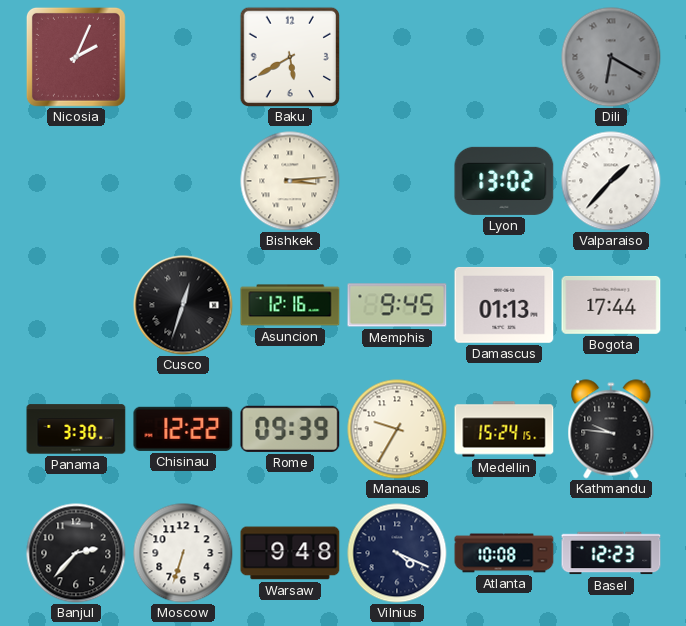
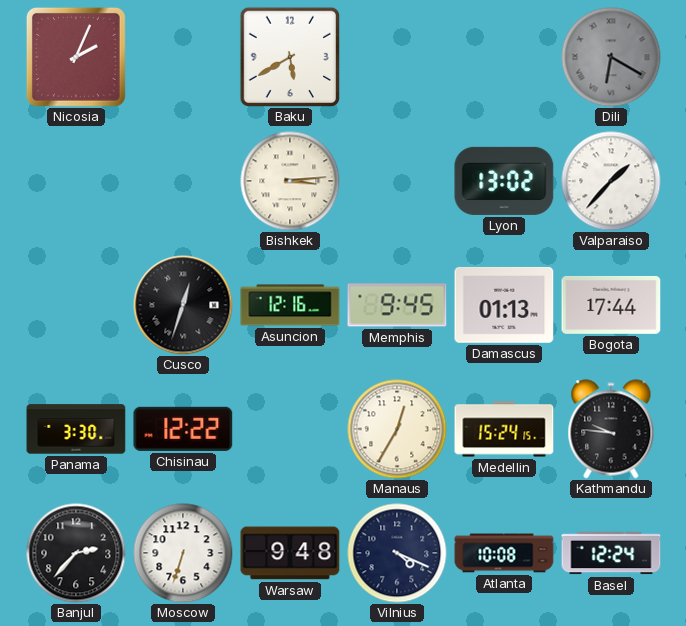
Rome: 09:39 -> none
Manaus: 9:35 -> 12:35
Basel: 12:23 -> 12:24
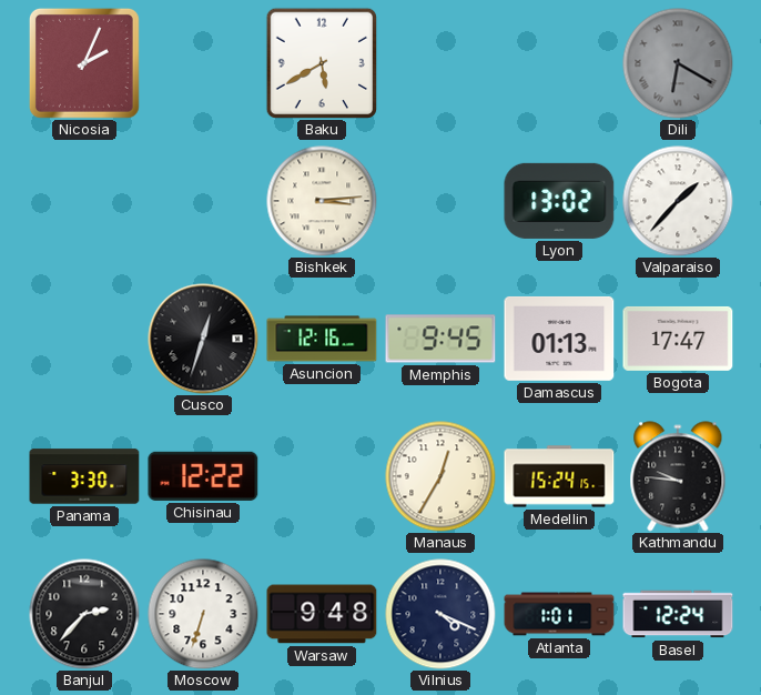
Bogota: 17:44 -> 17:47
Atlanta: 10:08 -> 1:01
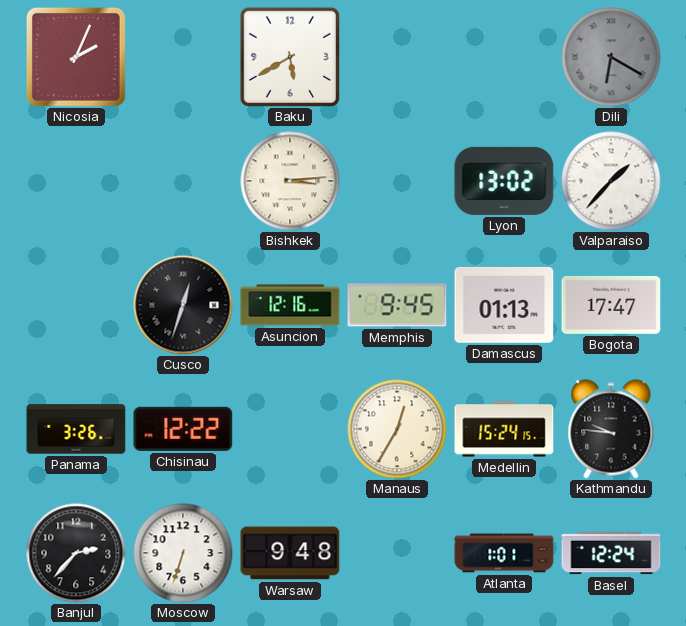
Panama: 3:30 -> 3:26
Vilnius: 4:19 -> none
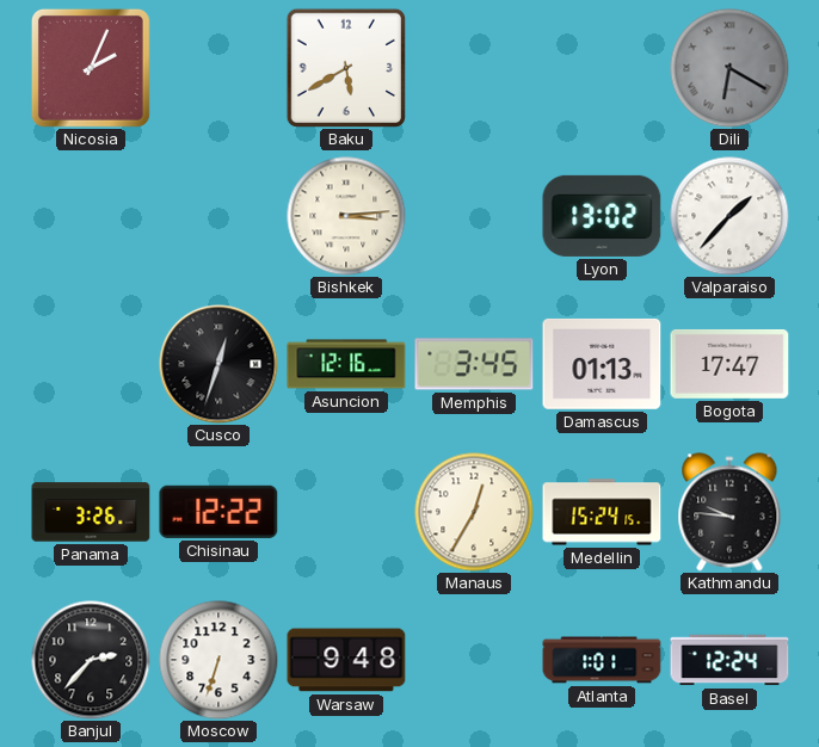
Memphis: 9:45 -> 3:45
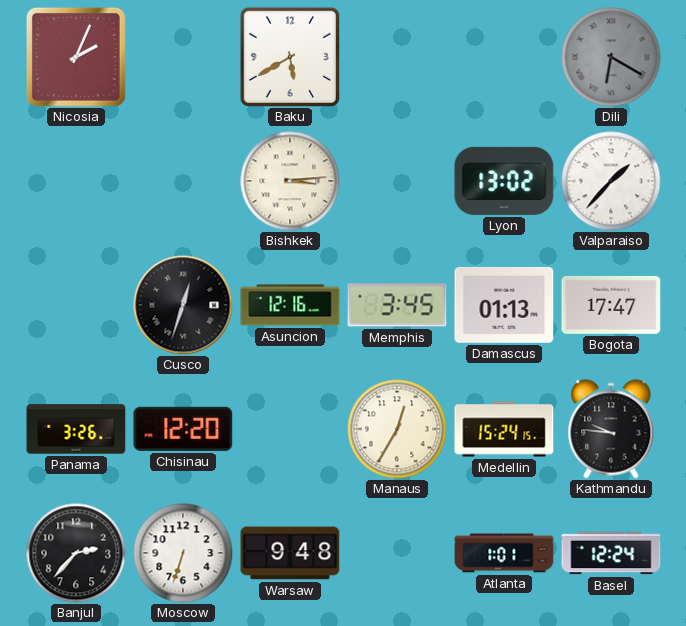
Chisinau: 12:22 -> 12:20
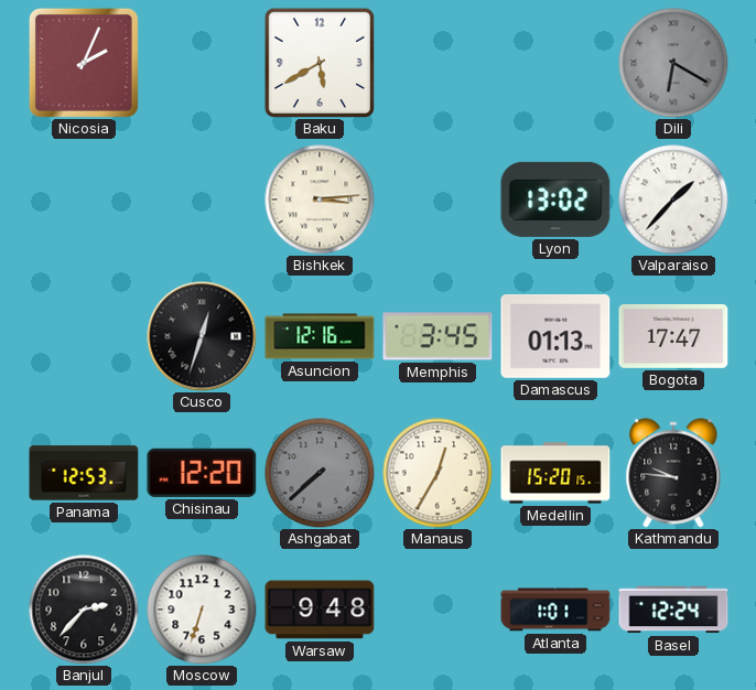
Panama: 3:26 -> 12:53
Ashgabat: none -> 7:38
Medellin: 15:24 -> 15:20
